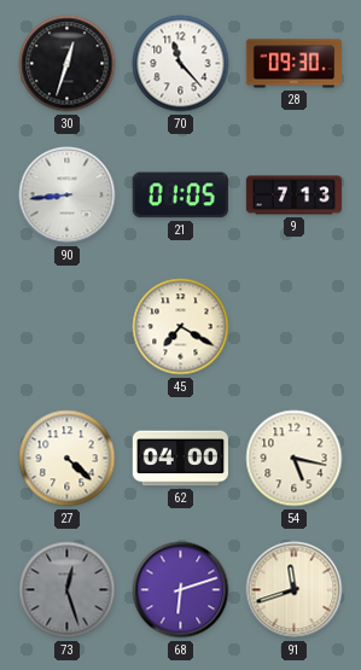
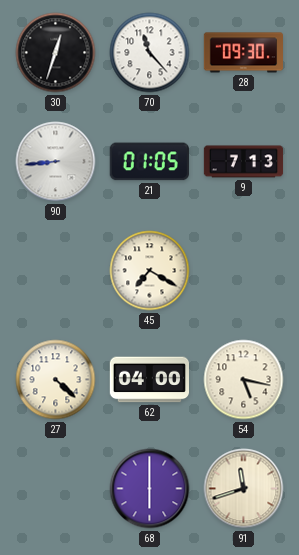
73: 12:27 -> none
68: 6:12 -> 6:00
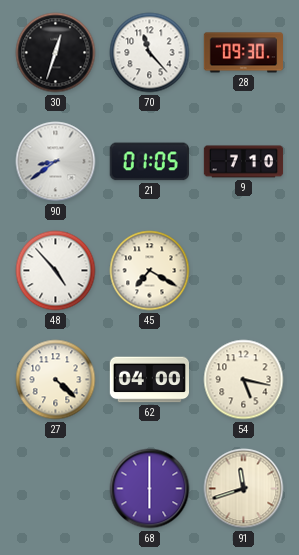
90: 8:44 -> 8:39
9: 7:13 -> 7:10
48: none -> 4:53
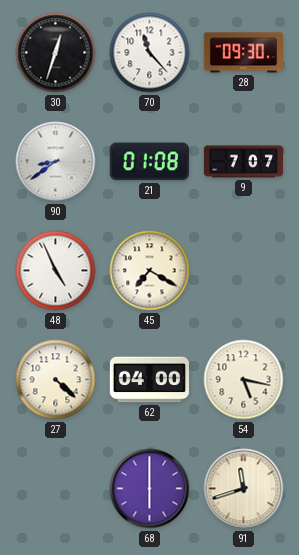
21: 01:05 -> 01:08
9: 7:10 -> 7:07
48: 4:53 -> 4:56
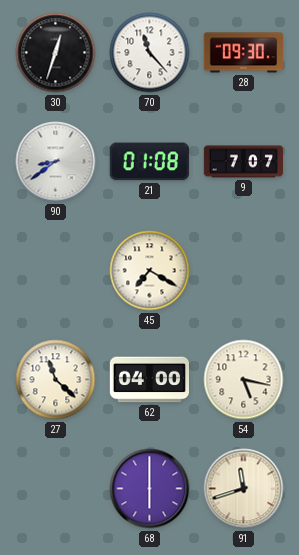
48: 4:56 -> none
27: 4:22 -> 11:22
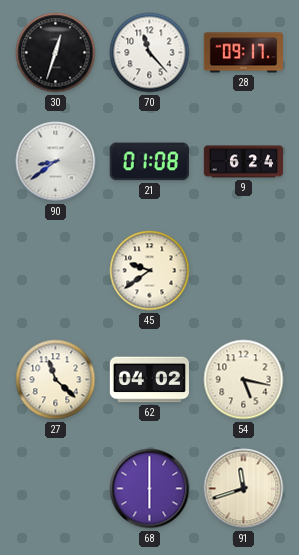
28: 09:30 -> 09:17
9: 7:07 -> 6:24
45: 7:20 -> 9:39
62: 04:00 -> 04:02
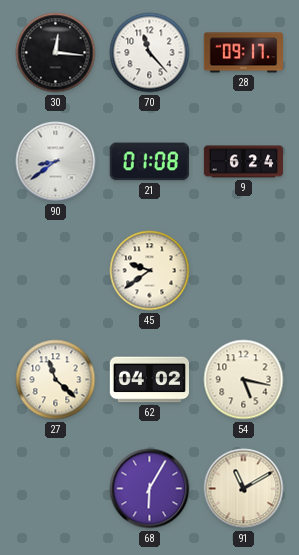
30: 12:33 -> 12:16
68: 6:00 -> 6:05
91: 11:42 -> 11:10
